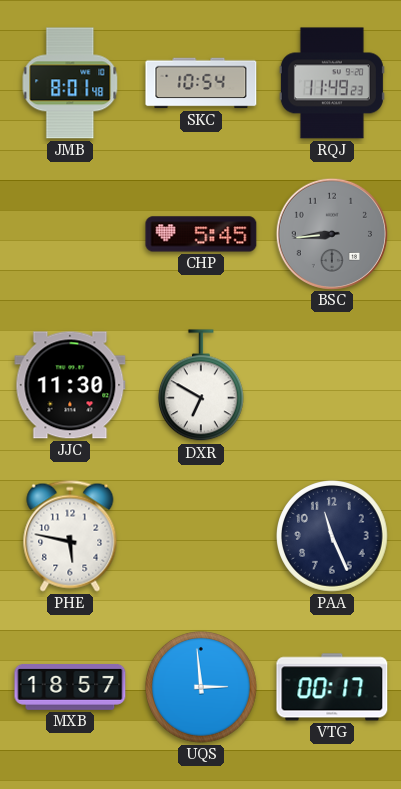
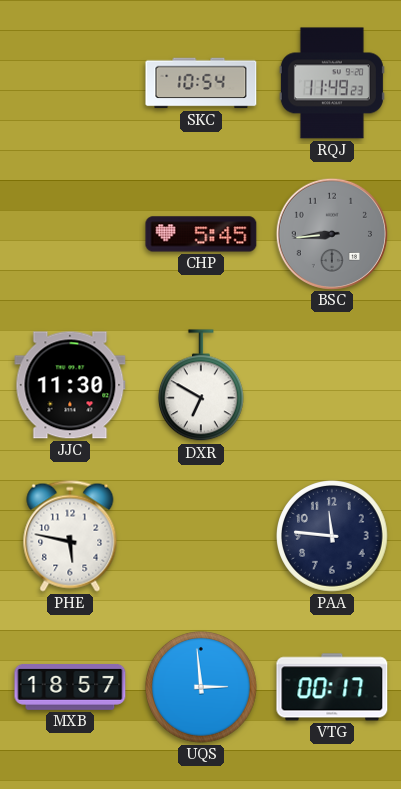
JMB: 8:01 -> none
PAA: 11:26 -> 11:46
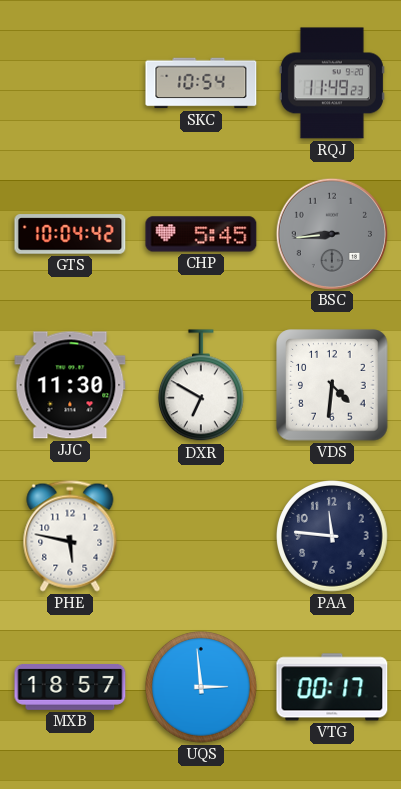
GTS: none -> 10:04
VDS: none -> 4:31
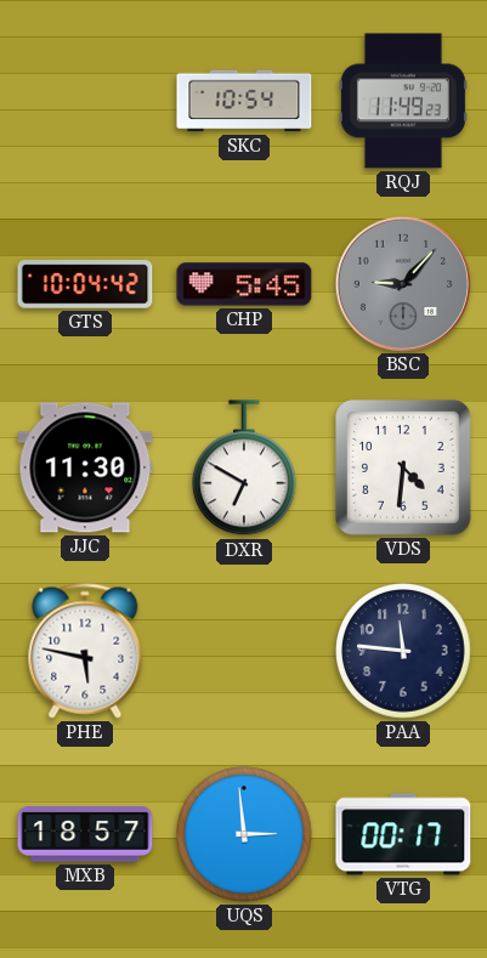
BSC: 8:44 -> 9:07
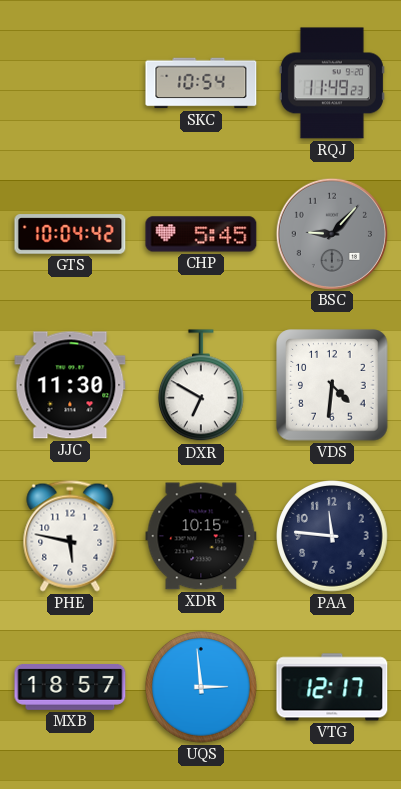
XDR: none -> 10:15
VTG: 00:17 -> 12:17
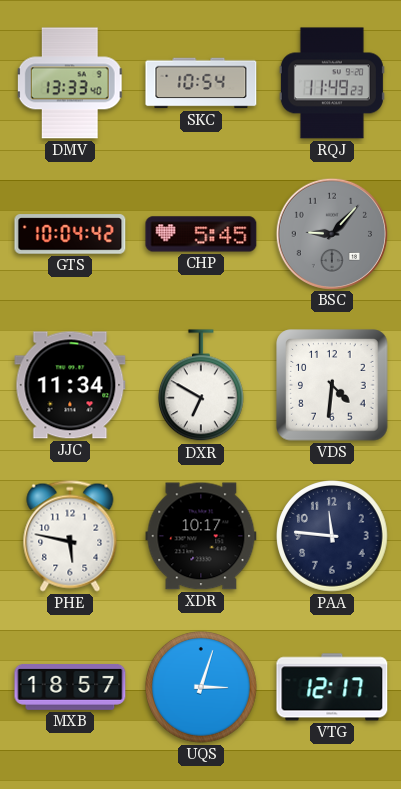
DMV: none -> 13:33
JJC: 11:30 -> 11:34
XDR: 10:15 -> 10:17
UQS: 2:59 -> 3:03
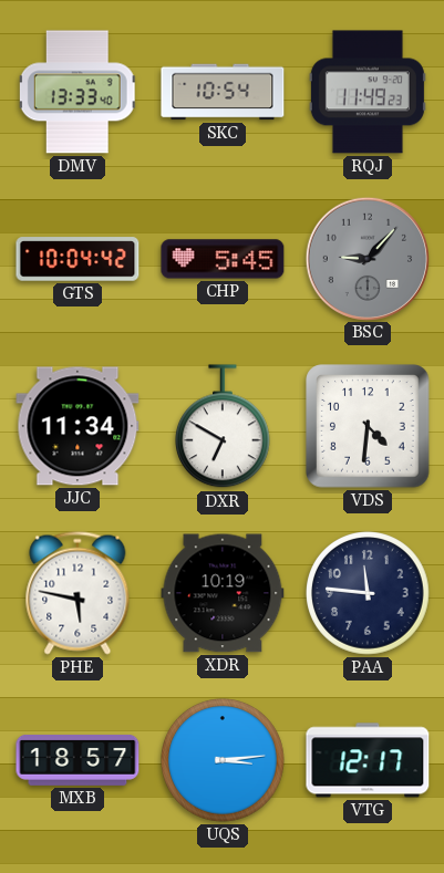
XDR: 10:17 -> 10:19
UQS: 3:03 -> 3:14
